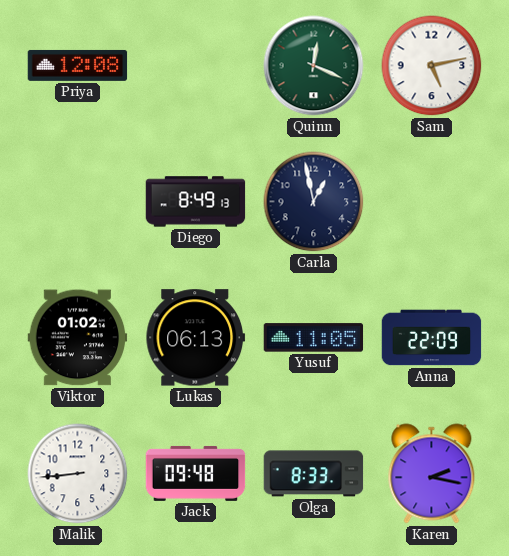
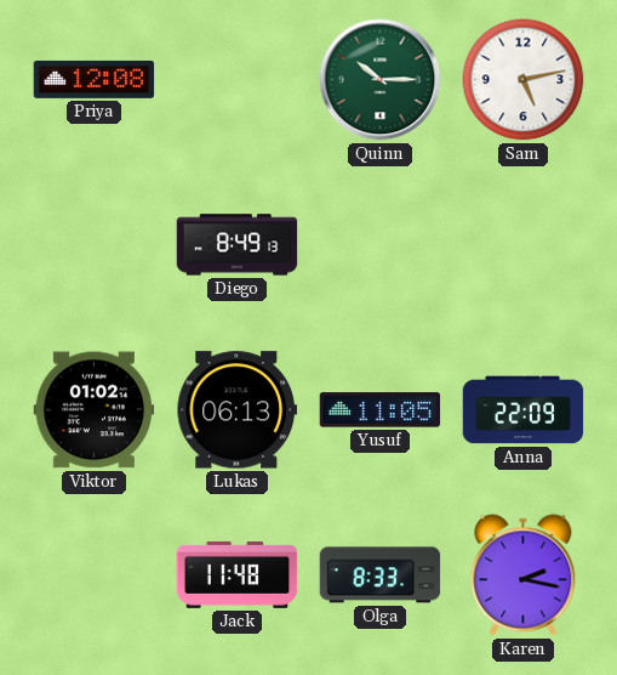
Quinn: 12:19 -> 10:15
Carla: 12:58 -> none
Malik: 8:44 -> none
Jack: 09:48 -> 11:48
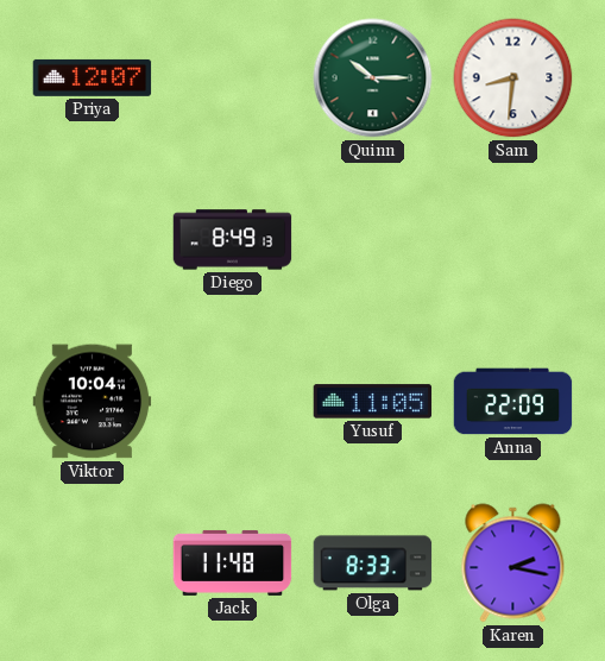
Priya: 12:08 -> 12:07
Sam: 5:13 -> 8:31
Viktor: 01:02 -> 10:04
Lukas: 06:13 -> none
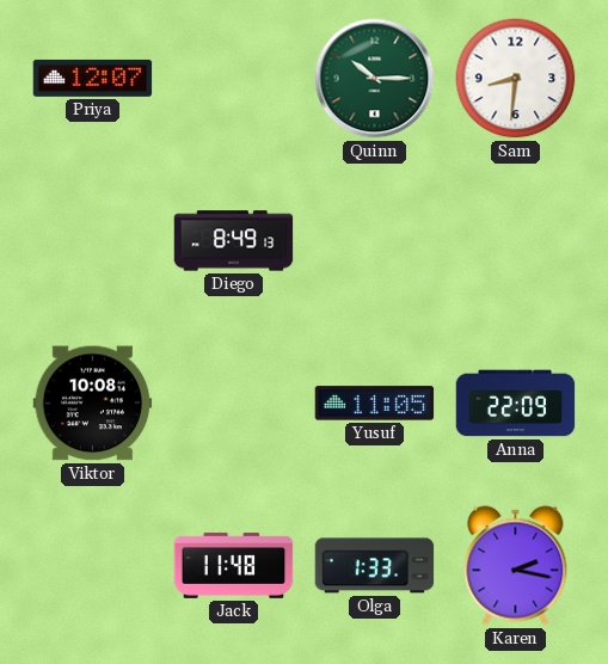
Viktor: 10:04 -> 10:08
Olga: 8:33 -> 1:33
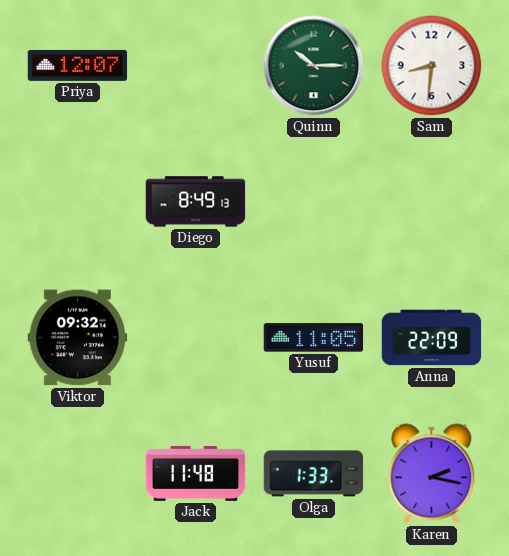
Viktor: 10:08 -> 09:32
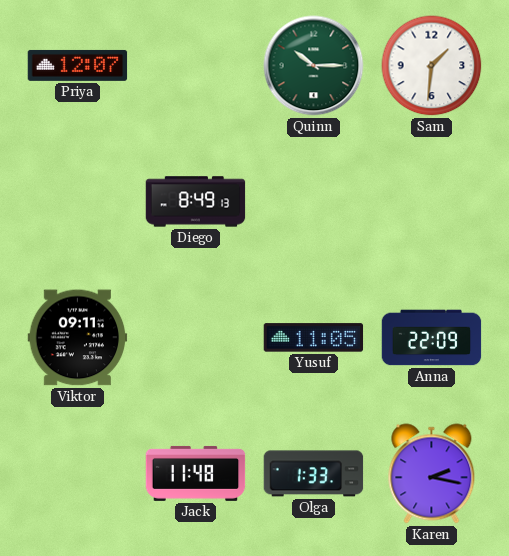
Sam: 8:31 -> 1:31
Viktor: 09:32 -> 09:11
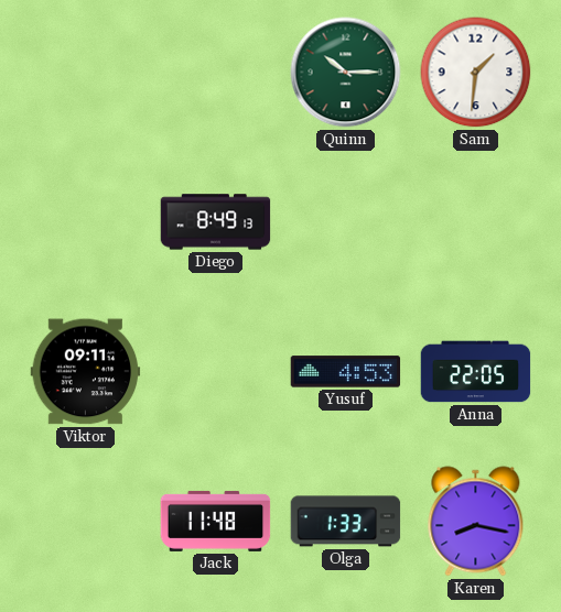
Priya: 12:07 -> none
Yusuf: 11:05 -> 4:53
Anna: 22:09 -> 22:05
Karen: 2:17 -> 8:17
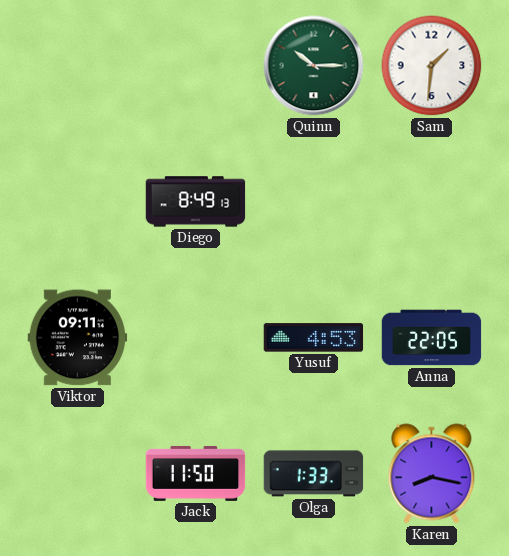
Jack: 11:48 -> 11:50
